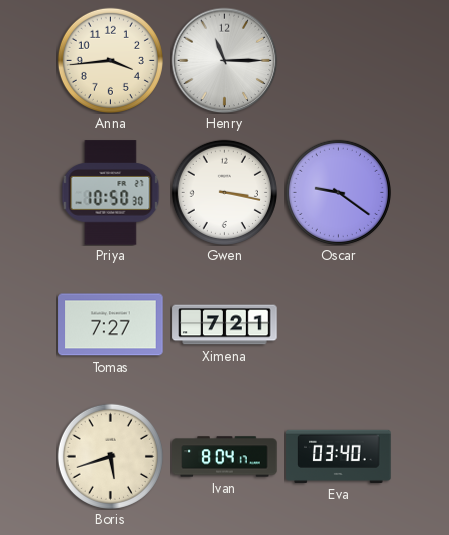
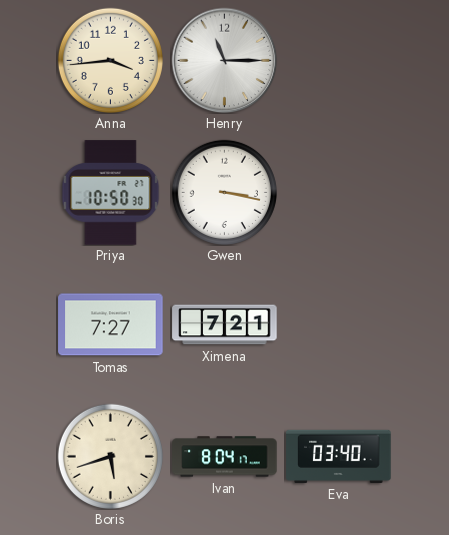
Oscar: 9:21 -> none
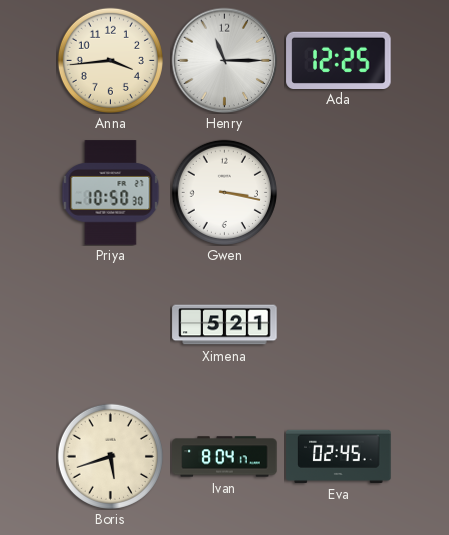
Ada: none -> 12:25
Tomas: 7:27 -> none
Ximena: 7:21 -> 5:21
Eva: 03:40 -> 02:45
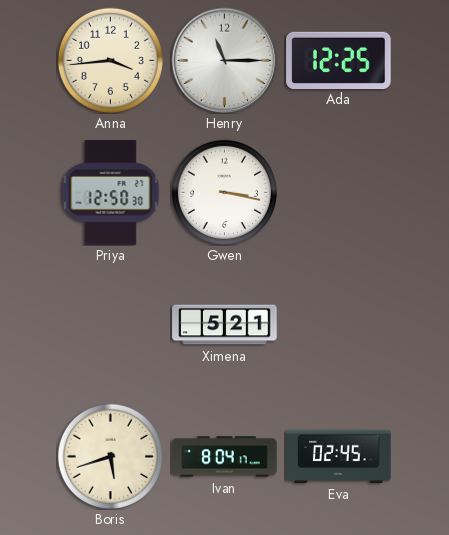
Priya: 10:50 -> 12:50
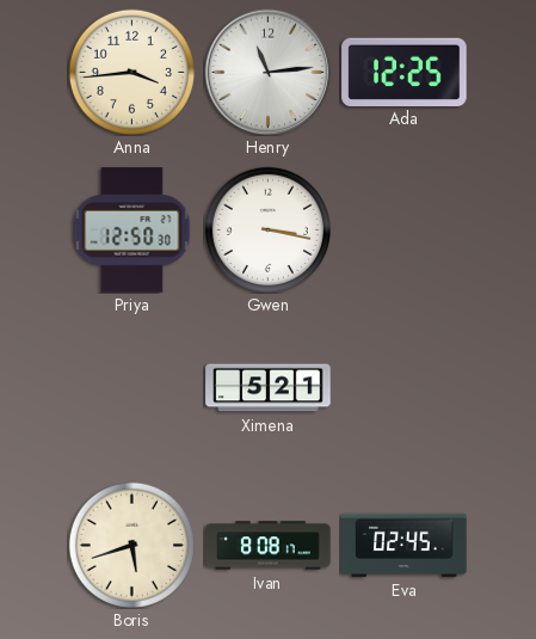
Henry: 11:15 -> 11:14
Ivan: 8:04 -> 8:08
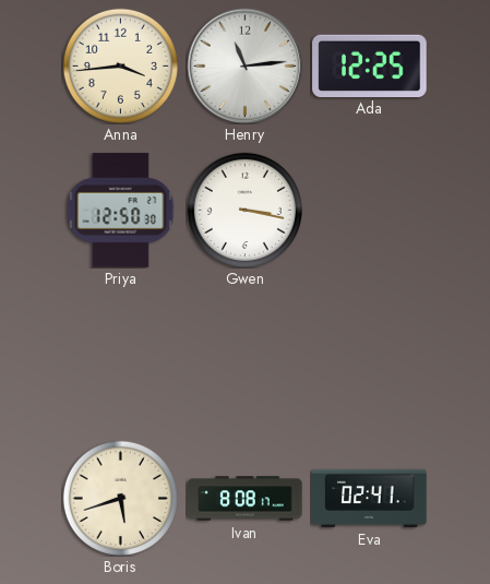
Ximena: 5:21 -> none
Eva: 02:45 -> 02:41
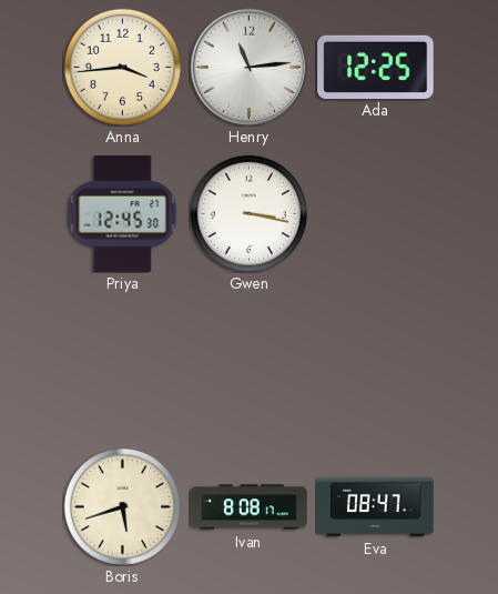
Priya: 12:50 -> 12:45
Eva: 02:41 -> 08:47
